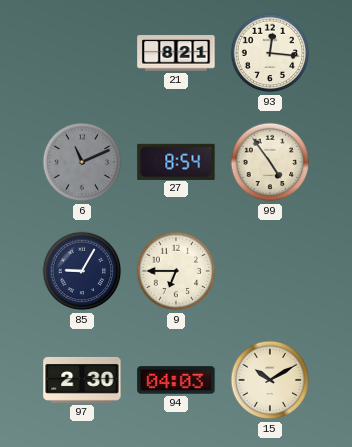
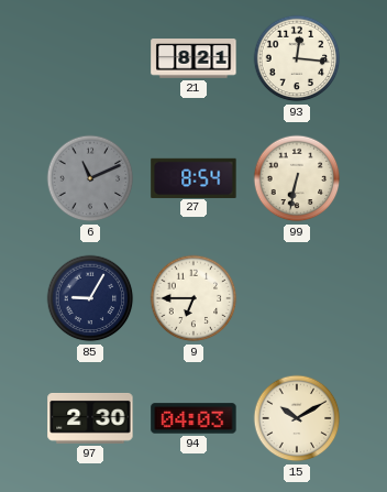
99: 4:54 -> 6:32
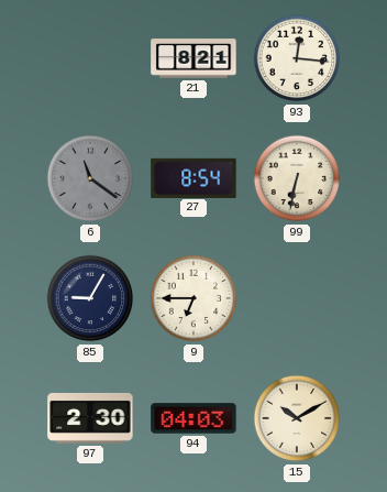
6: 11:11 -> 11:21
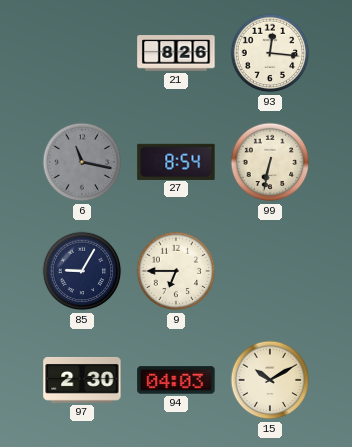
21: 8:21 -> 8:26
6: 11:21 -> 11:17
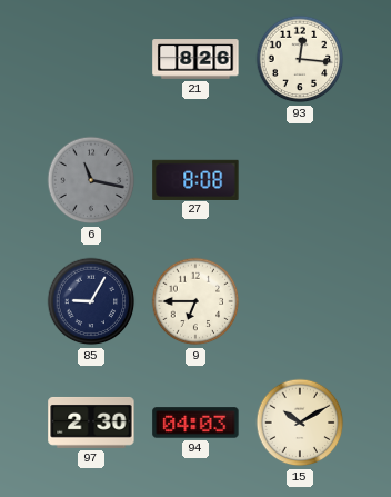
27: 8:54 -> 8:08
99: 6:32 -> none
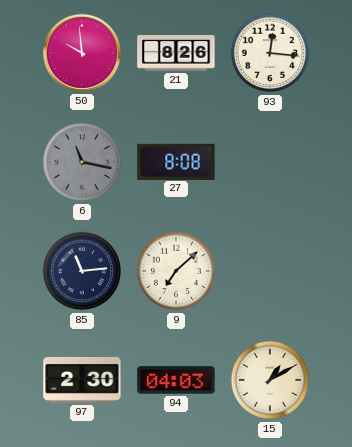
50: none -> 9:59
85: 9:05 -> 11:14
9: 6:45 -> 7:08
15: 10:10 -> 1:10
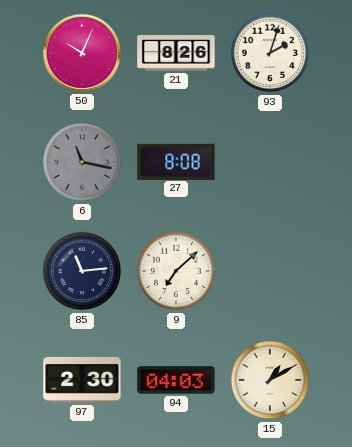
50: 9:59 -> 10:04
93: 12:16 -> 2:03
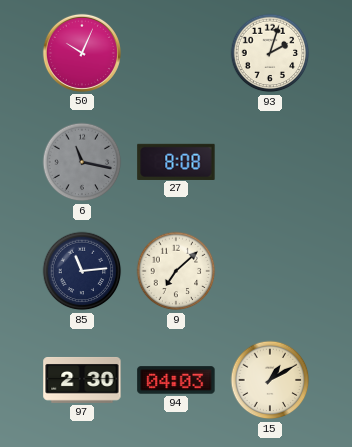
21: 8:26 -> none
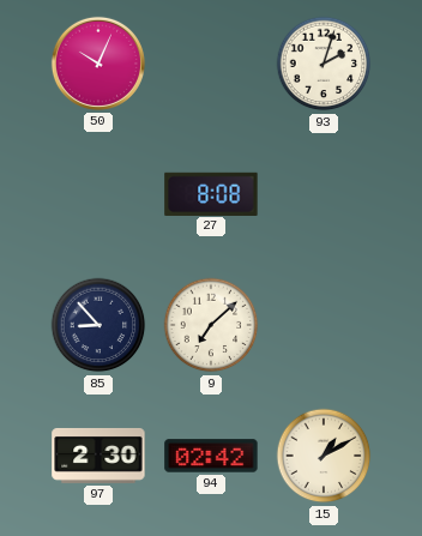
6: 11:17 -> none
85: 11:14 -> 8:53
94: 04:03 -> 02:42
